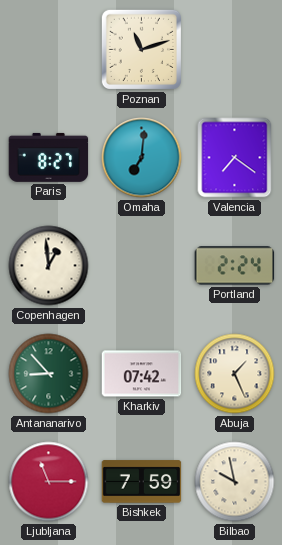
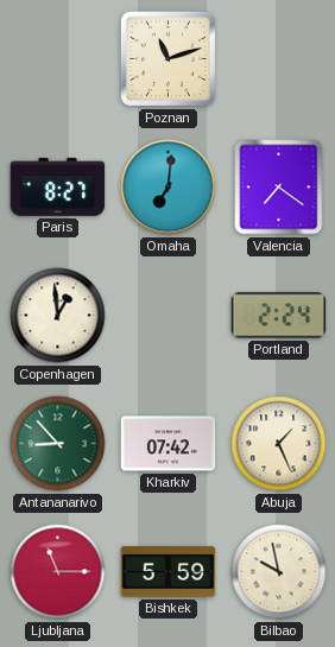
Bishkek: 7:59 -> 5:59
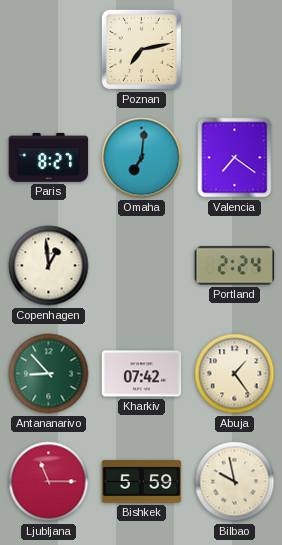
Poznan: 11:12 -> 7:13
Abuja: 1:26 -> 1:24
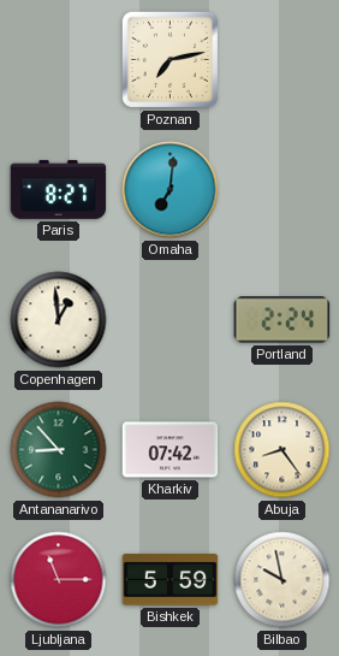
Valencia: 7:21 -> none
Abuja: 1:24 -> 8:24
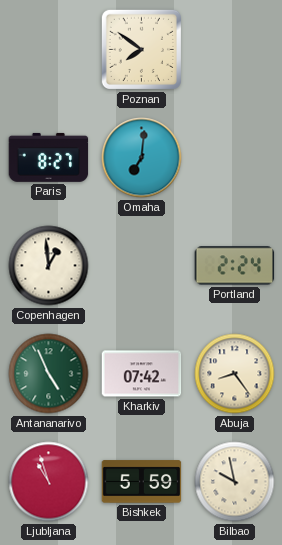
Poznan: 7:13 -> 7:51
Antananarivo: 8:53 -> 4:56
Ljubljana: 11:15 -> 10:57
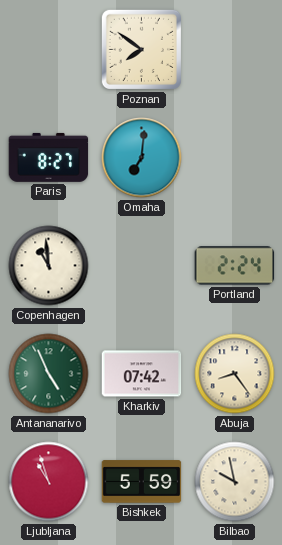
Copenhagen: 12:59 -> 10:59
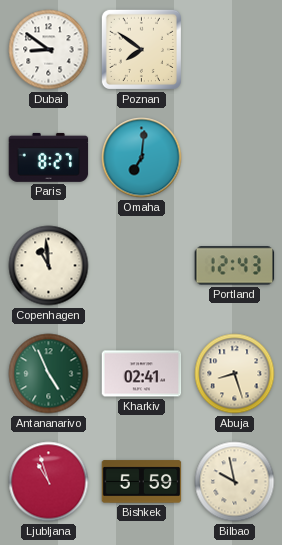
Dubai: none -> 8:51
Portland: 2:24 -> 12:43
Kharkiv: 07:42 -> 02:41
Abuja: 8:24 -> 8:27
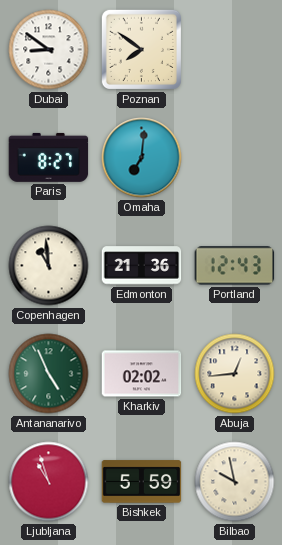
Edmonton: none -> 21:36
Kharkiv: 02:41 -> 02:02
Abuja: 8:27 -> 12:44
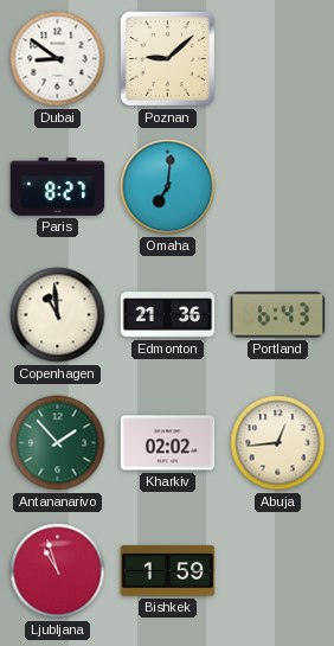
Poznan: 7:51 -> 9:08
Portland: 12:43 -> 6:43
Antananarivo: 4:56 -> 1:53
Bishkek: 5:59 -> 1:59
Bilbao: 9:58 -> none
